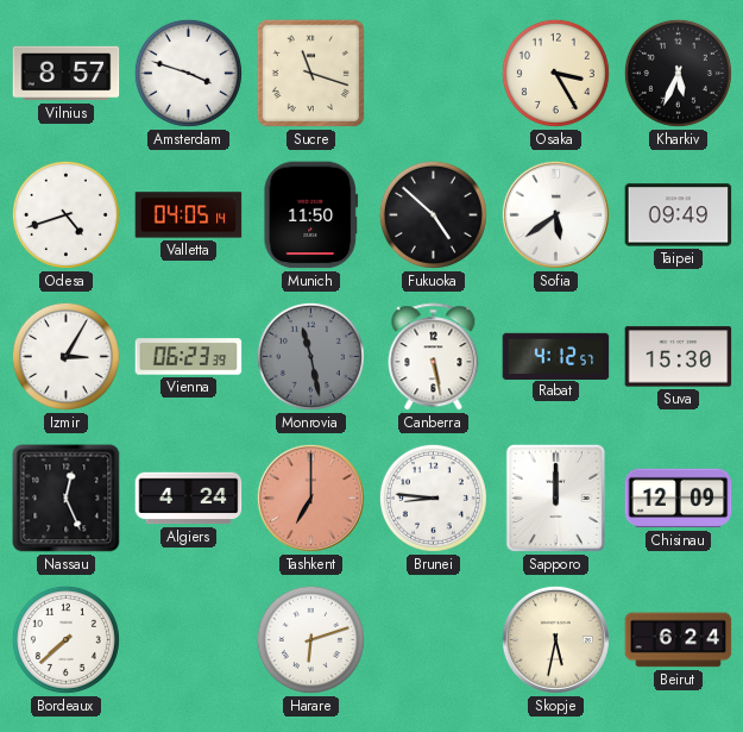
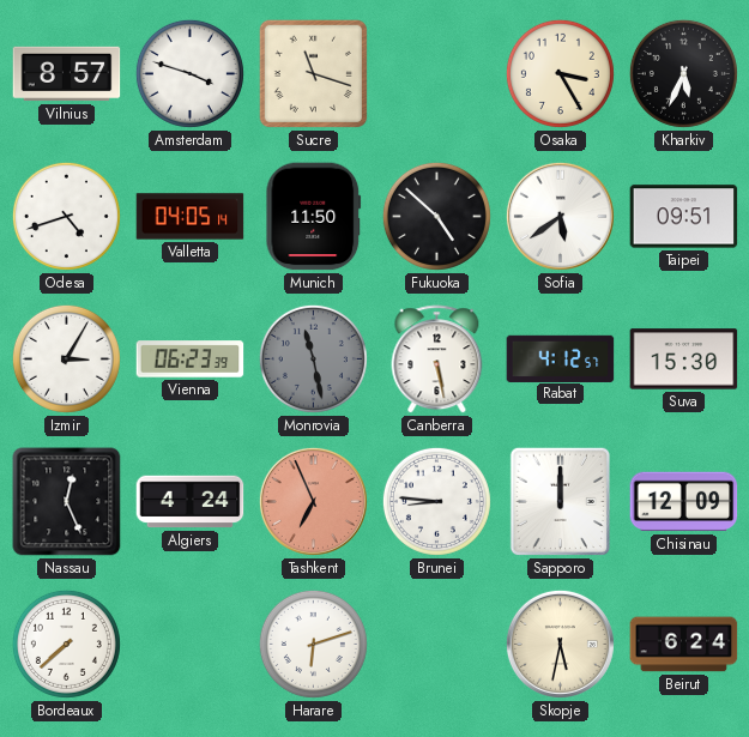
Taipei: 09:49 -> 09:51
Tashkent: 7:00 -> 6:56
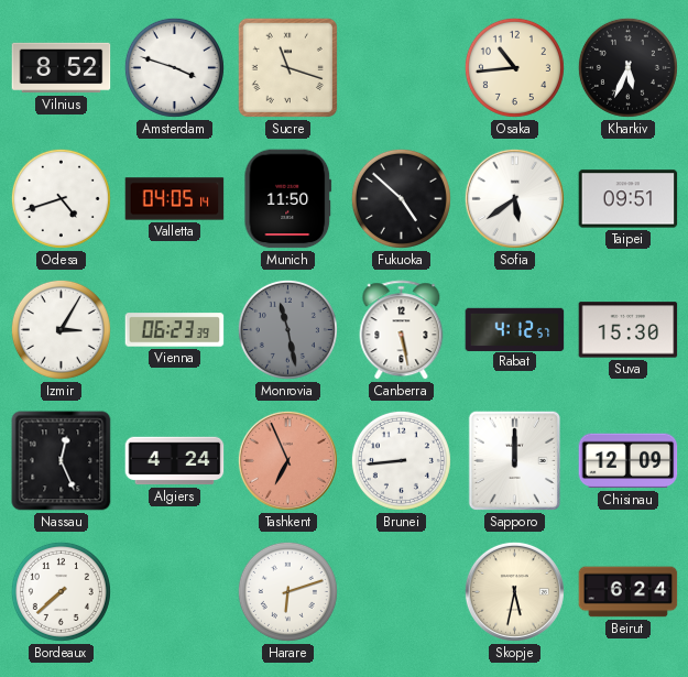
Vilnius: 8:57 -> 8:52
Osaka: 3:25 -> 10:44
Brunei: 8:46 -> 8:44
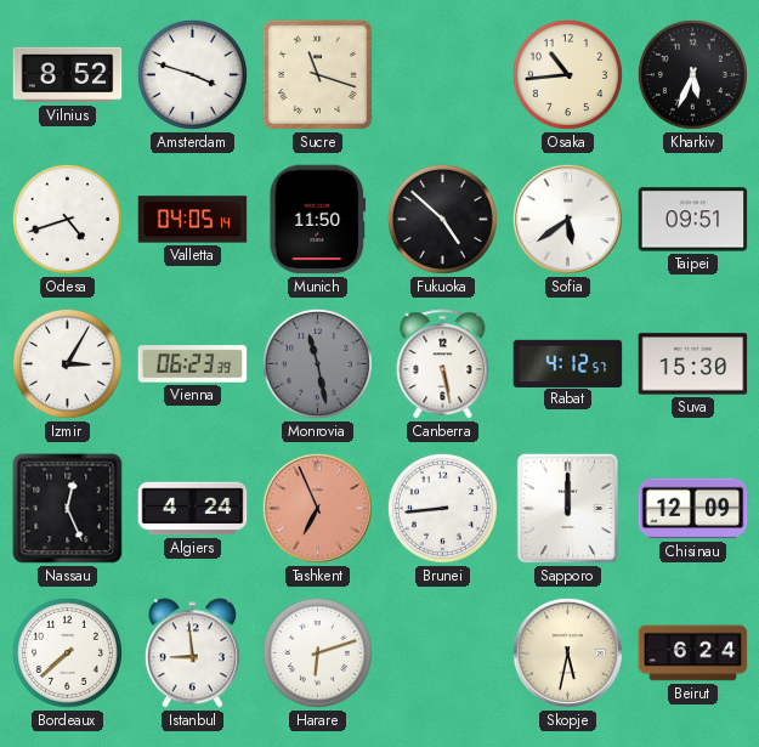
Istanbul: none -> 8:59
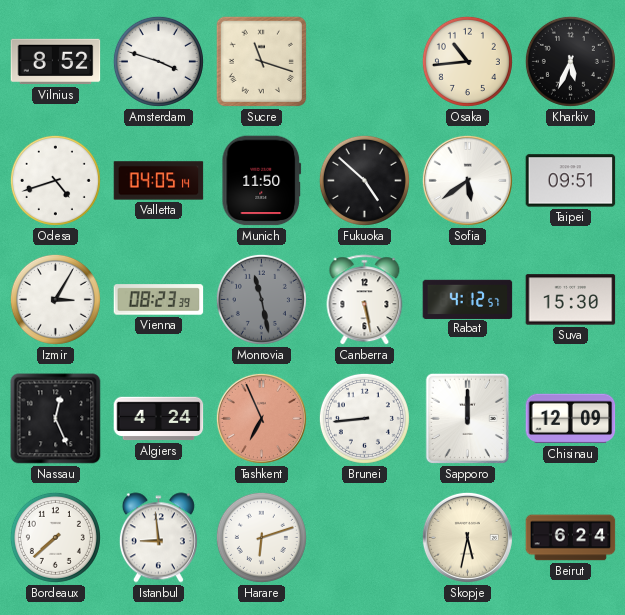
Vienna: 06:23 -> 08:23
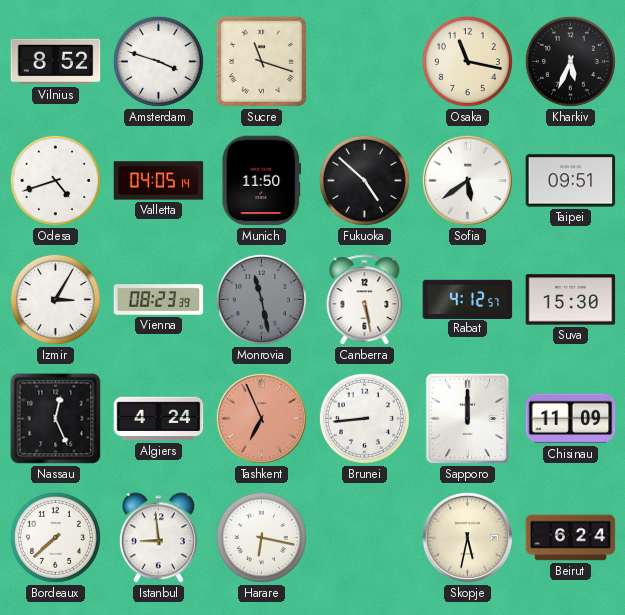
Osaka: 10:44 -> 11:17
Chisinau: 12:09 -> 11:09
Harare: 6:12 -> 6:17
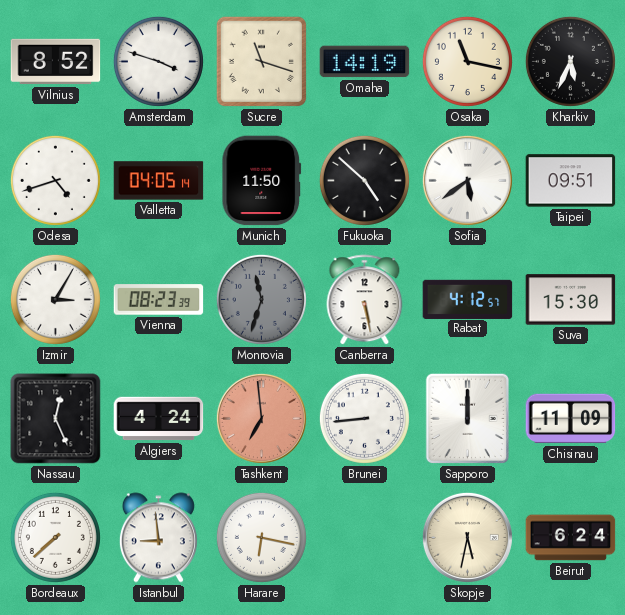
Omaha: none -> 14:19
Monrovia: 11:28 -> 11:33
Tashkent: 6:56 -> 6:59
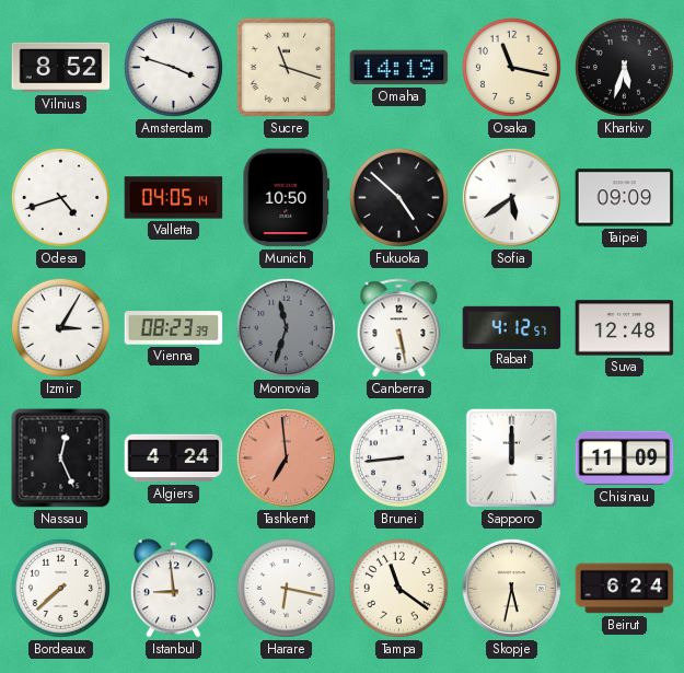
Kharkiv: 5:34 -> 5:33
Munich: 11:50 -> 10:50
Taipei: 09:51 -> 09:09
Suva: 15:30 -> 12:48
Tampa: none -> 11:21
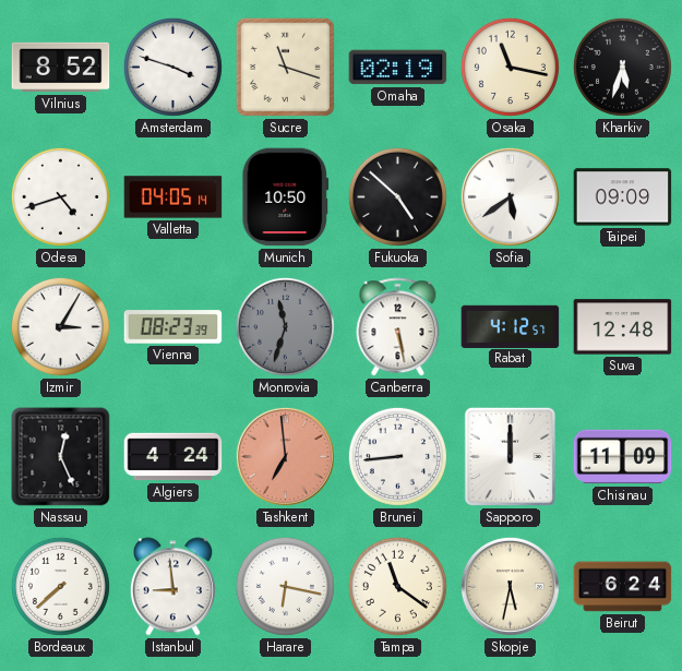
Omaha: 14:19 -> 02:19
